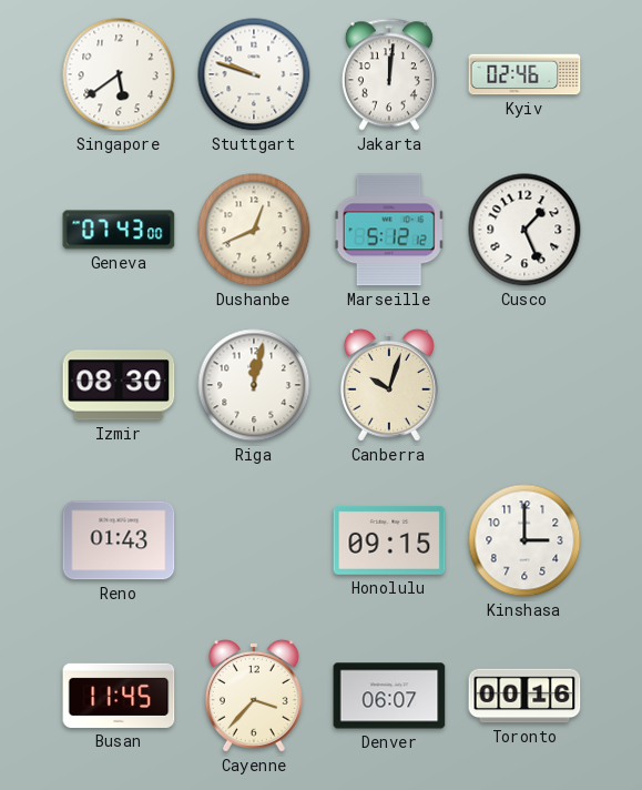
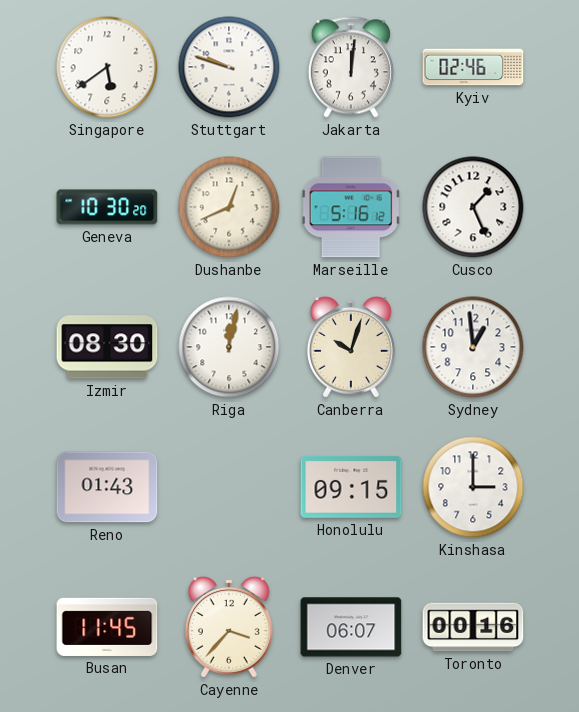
Geneva: 07:43 -> 10:30
Marseille: 5:12 -> 5:16
Sydney: none -> 12:59
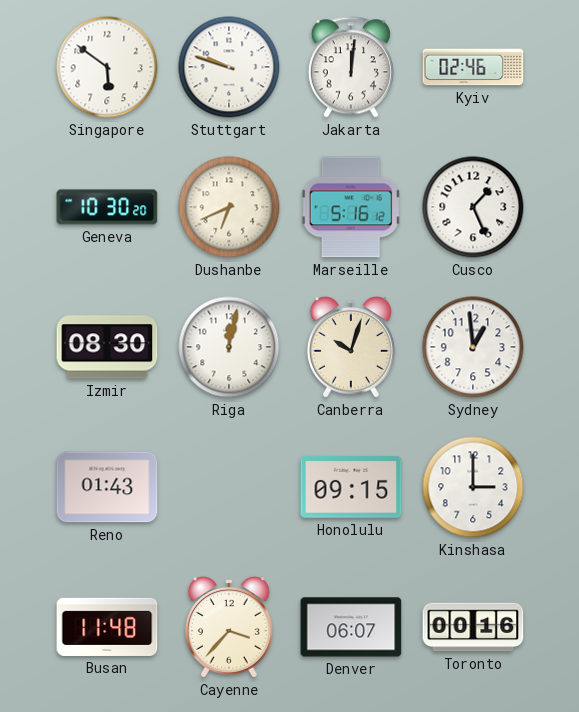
Singapore: 5:39 -> 5:51
Dushanbe: 12:41 -> 6:41
Busan: 11:45 -> 11:48
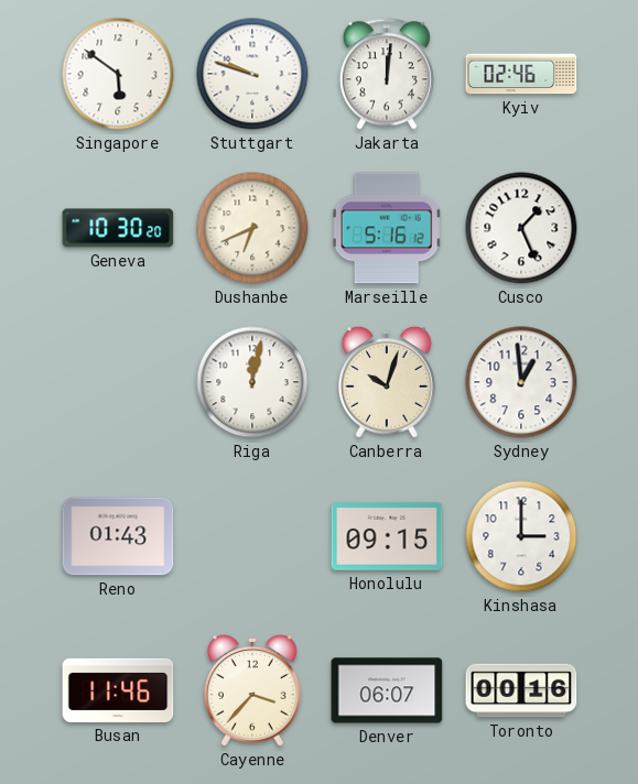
Izmir: 08:30 -> none
Busan: 11:48 -> 11:46
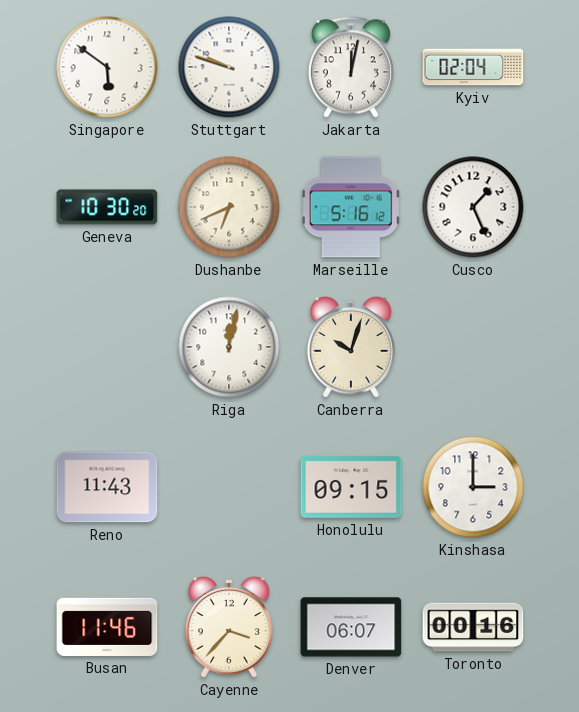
Jakarta: 12:01 -> 12:02
Kyiv: 02:46 -> 02:04
Sydney: 12:59 -> none
Reno: 01:43 -> 11:43
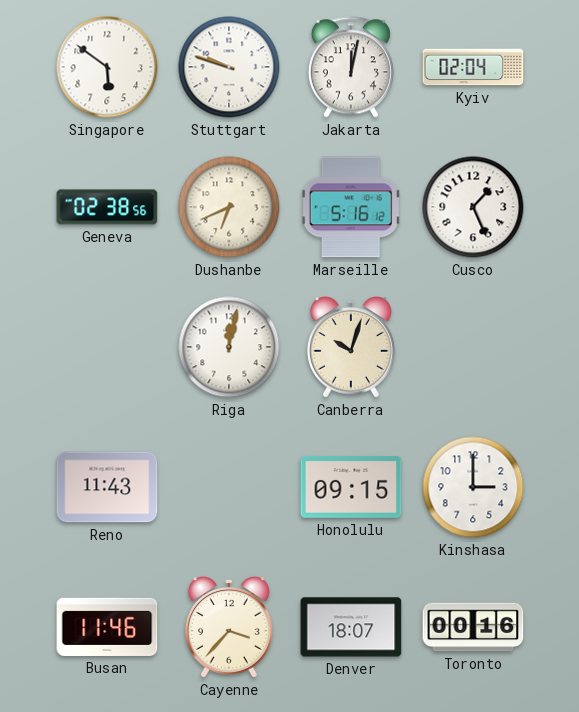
Geneva: 10:30 -> 02:38
Denver: 06:07 -> 18:07
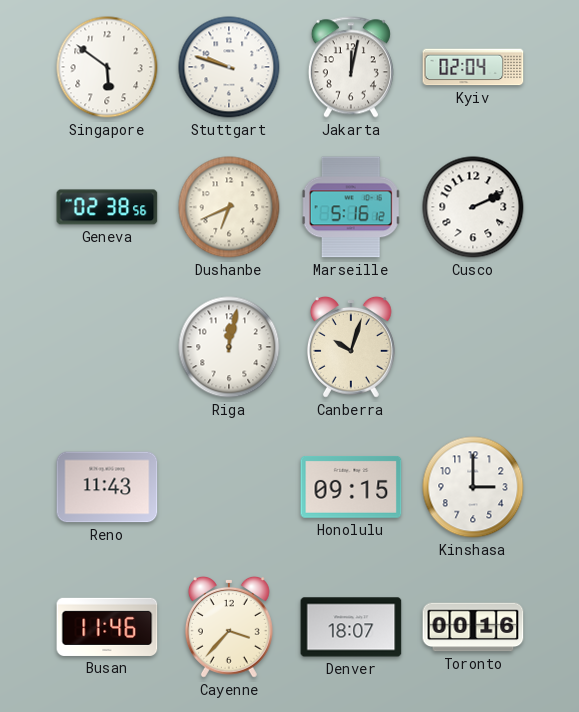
Cusco: 1:26 -> 2:11
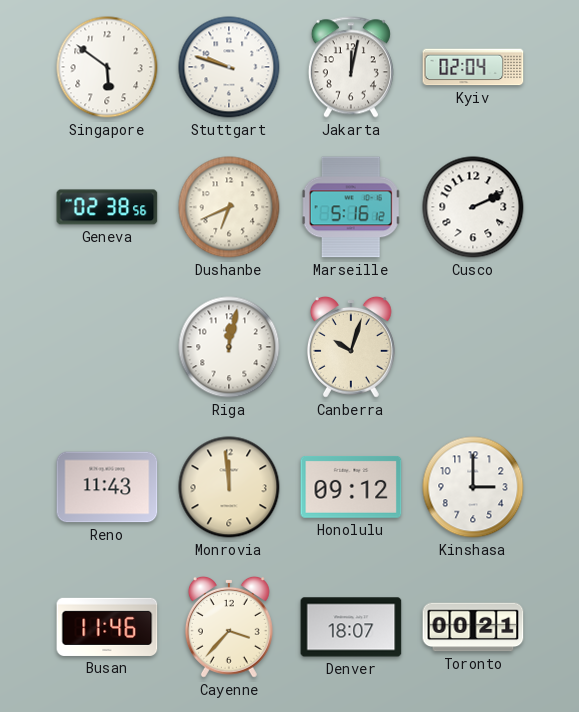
Monrovia: none -> 11:59
Honolulu: 09:15 -> 09:12
Toronto: 00:16 -> 00:21
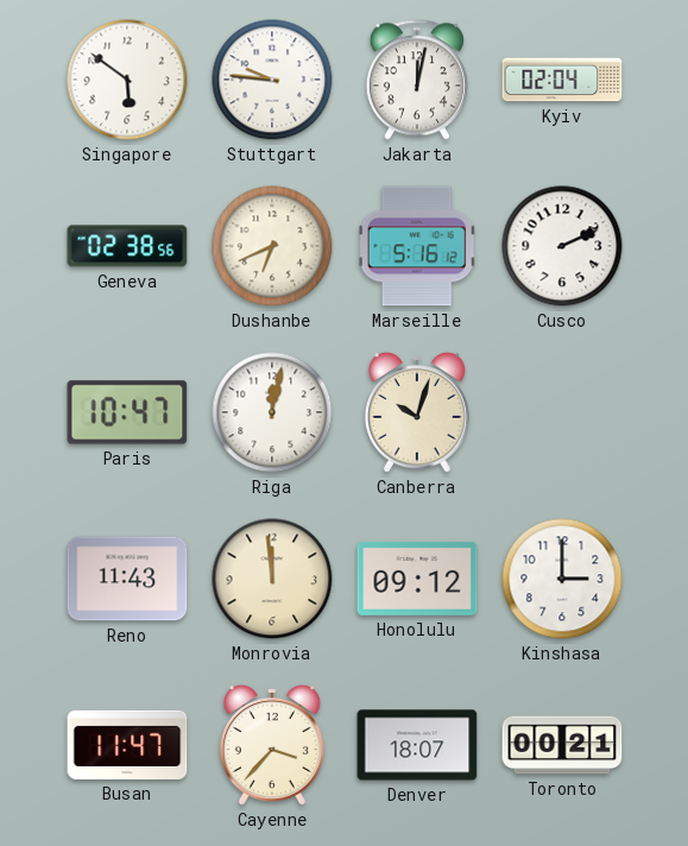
Stuttgart: 9:48 -> 9:46
Paris: none -> 10:47
Busan: 11:46 -> 11:47
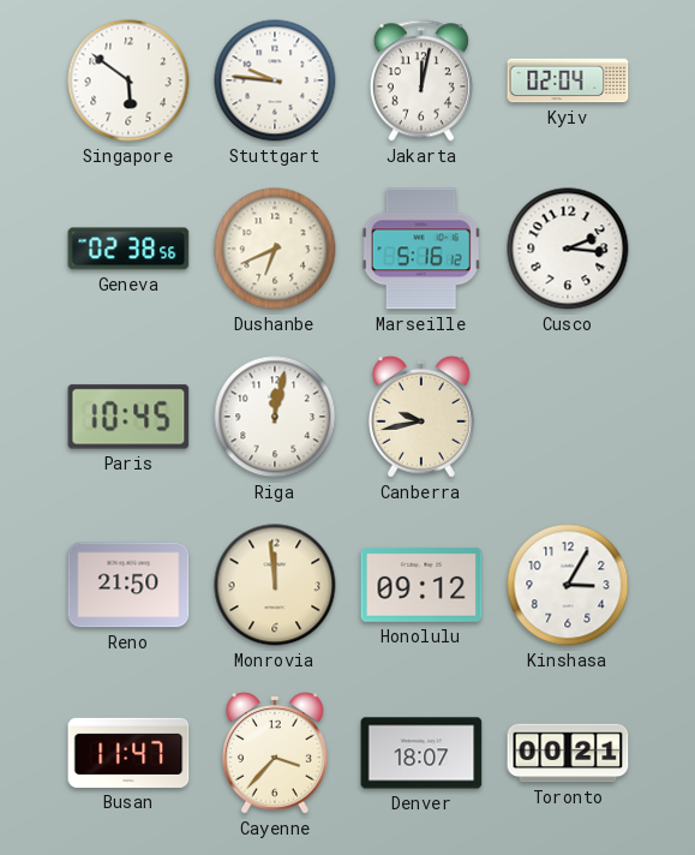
Cusco: 2:11 -> 2:16
Paris: 10:47 -> 10:45
Canberra: 10:03 -> 9:43
Reno: 11:43 -> 21:50
Kinshasa: 3:00 -> 3:05
